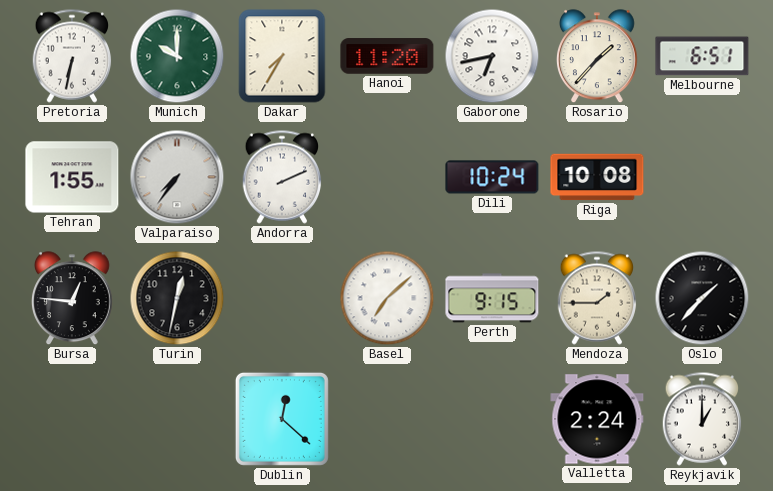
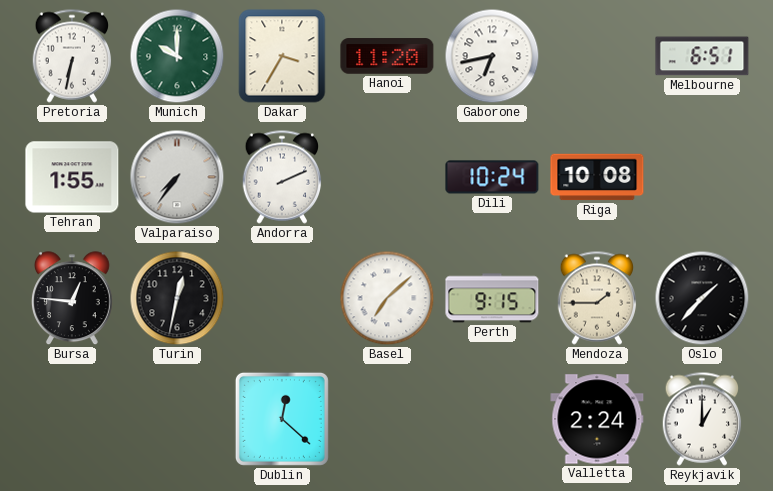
Dakar: 7:35 -> 3:35
Rosario: 1:37 -> none
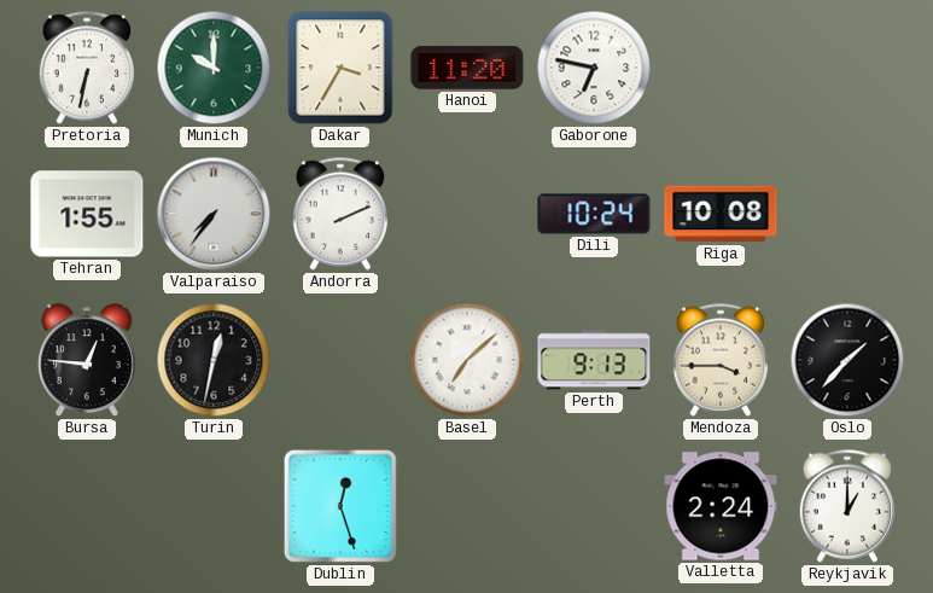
Gaborone: 6:43 -> 6:47
Melbourne: 6:51 -> none
Perth: 9:15 -> 9:13
Mendoza: 1:45 -> 3:45
Dublin: 12:22 -> 12:27
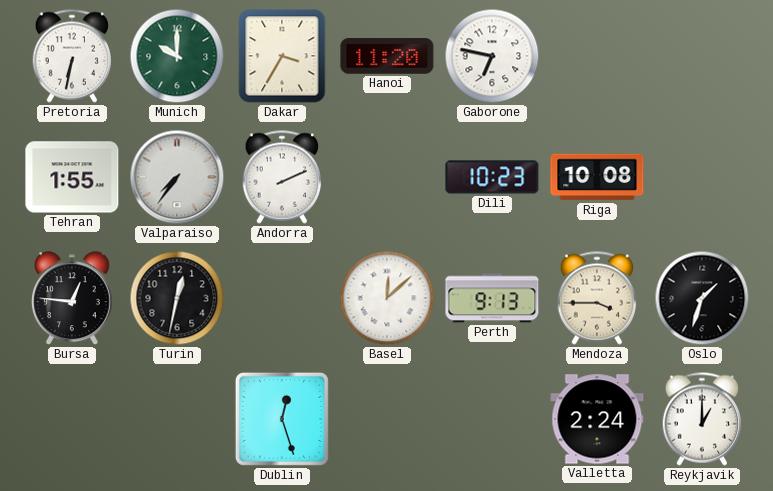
Dili: 10:24 -> 10:23
Basel: 7:08 -> 12:08
Oslo: 1:37 -> 1:33
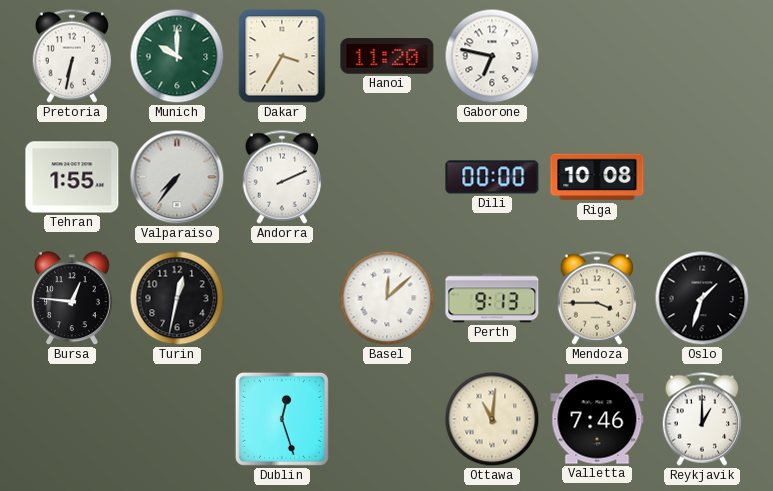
Dili: 10:23 -> 00:00
Ottawa: none -> 11:01
Valletta: 2:24 -> 7:46
